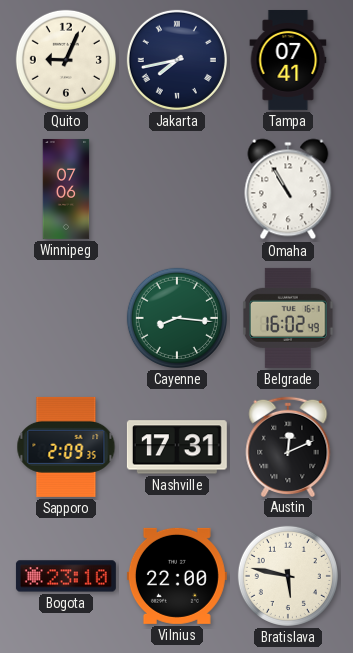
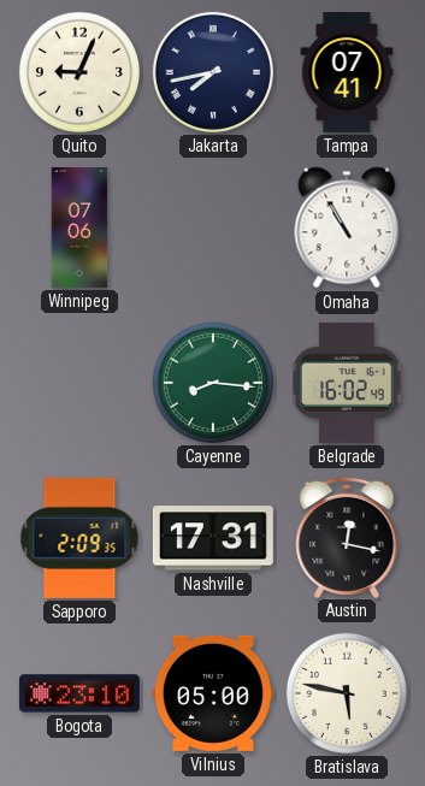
Austin: 12:11 -> 12:17
Vilnius: 22:00 -> 05:00
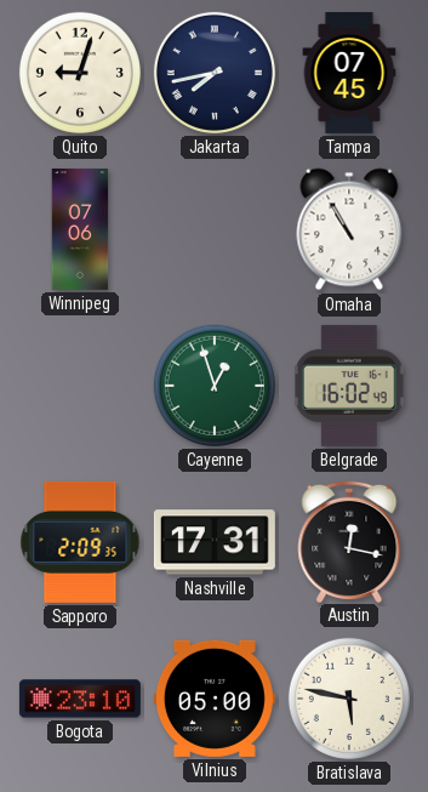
Quito: 9:04 -> 9:03
Tampa: 07:41 -> 07:45
Cayenne: 8:16 -> 12:57
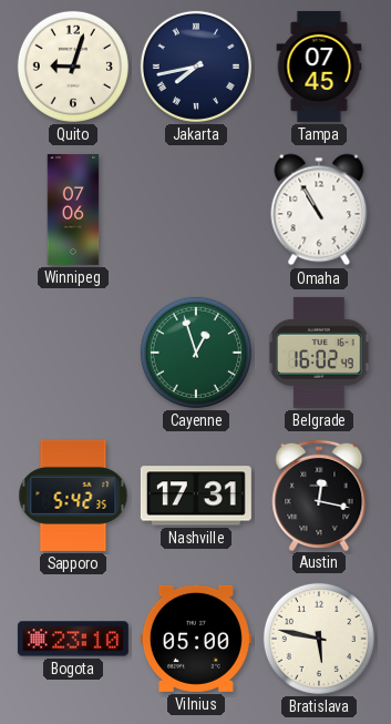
Sapporo: 2:09 -> 5:42
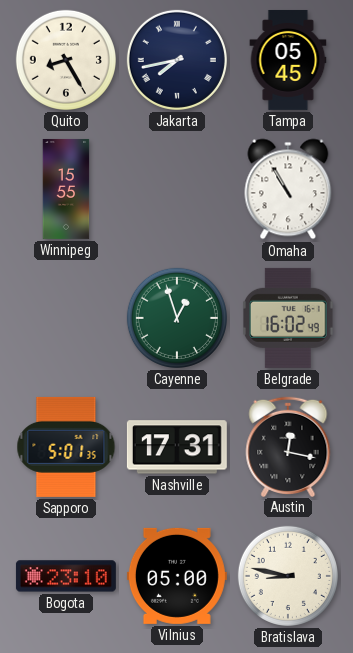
Quito: 9:03 -> 8:25
Tampa: 07:45 -> 05:45
Winnipeg: 07:06 -> 15:55
Sapporo: 5:42 -> 5:01
Bratislava: 5:47 -> 8:47
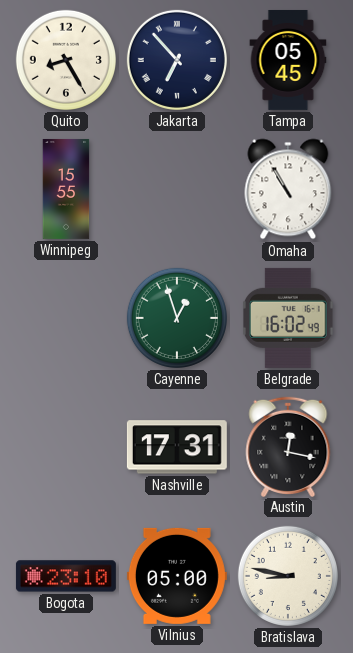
Jakarta: 7:43 -> 6:53
Sapporo: 5:01 -> none
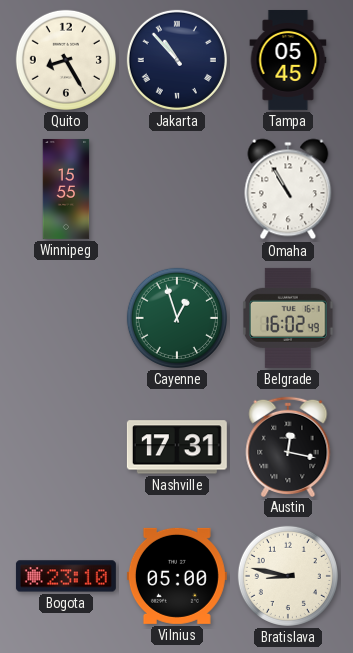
Jakarta: 6:53 -> 10:53
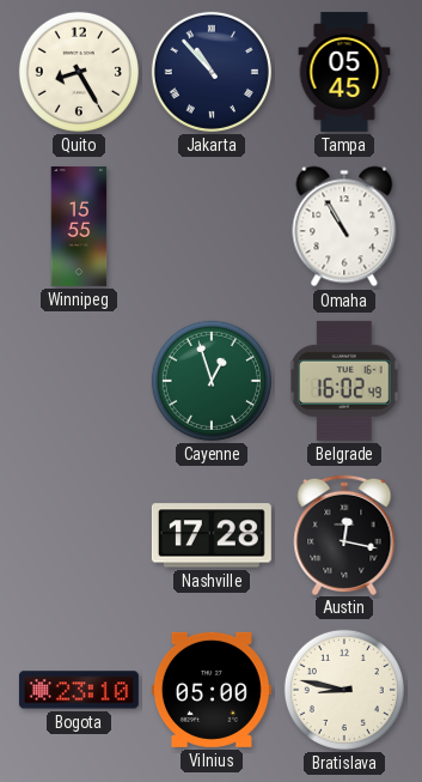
Nashville: 17:31 -> 17:28
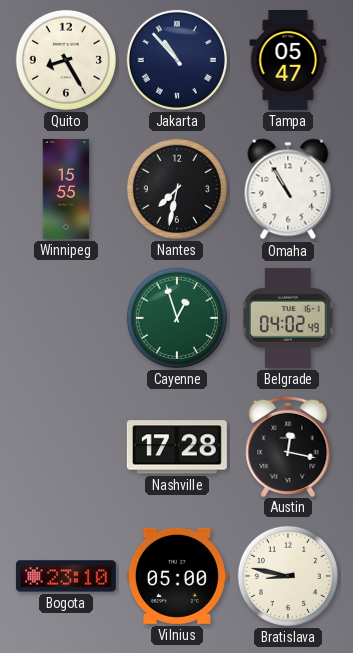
Tampa: 05:45 -> 05:47
Nantes: none -> 7:32
Belgrade: 16:02 -> 04:02
